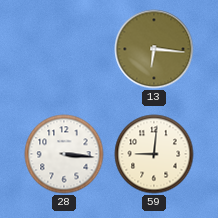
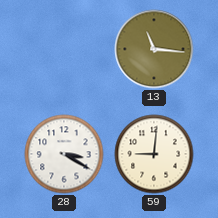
13: 6:16 -> 11:16
28: 3:16 -> 3:20
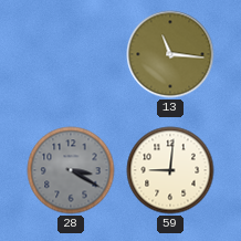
28 dial: white -> grey
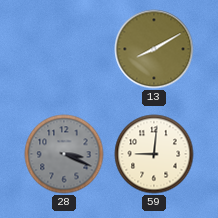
13: 11:16 -> 8:10
28: 3:20 -> 3:19
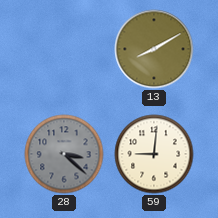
28: 3:19 -> 3:22
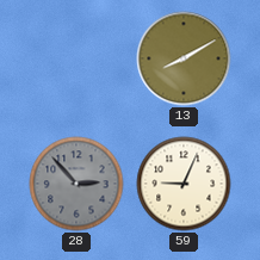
28: 3:22 -> 2:53
59: 9:01 -> 9:04
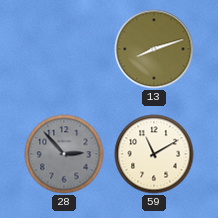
13: 8:10 -> 8:12
59: 9:04 -> 11:10
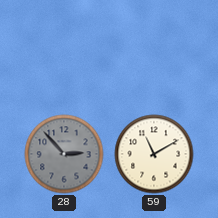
13: 8:12 -> none
